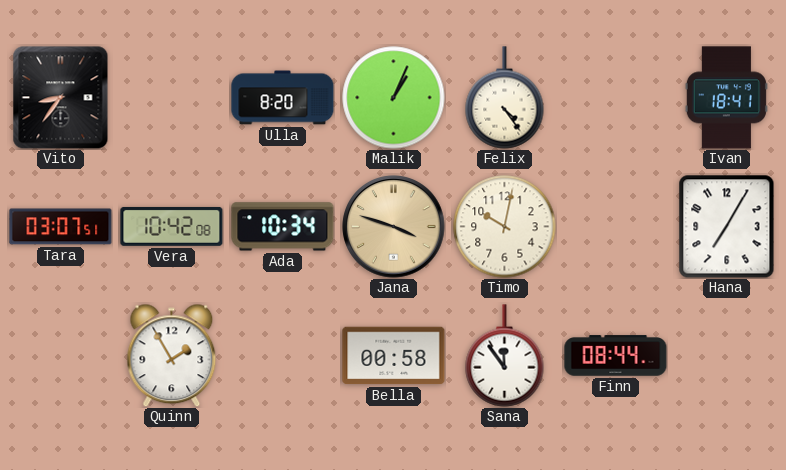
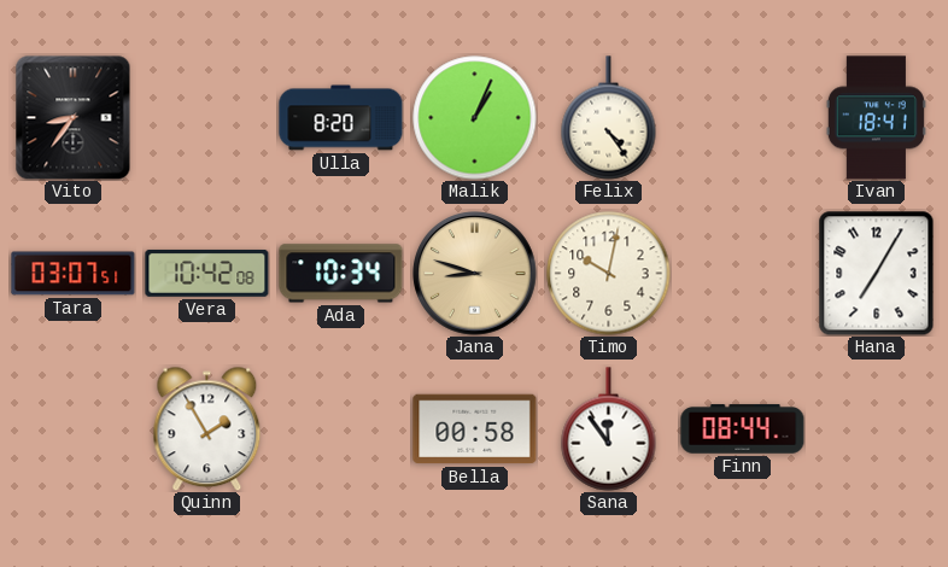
Jana: 3:48 -> 8:48
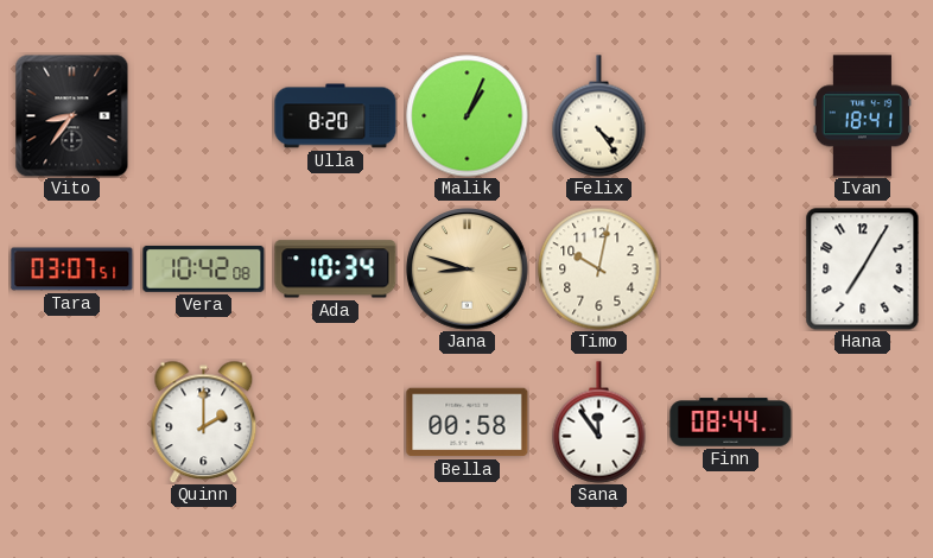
Quinn: 1:55 -> 2:00
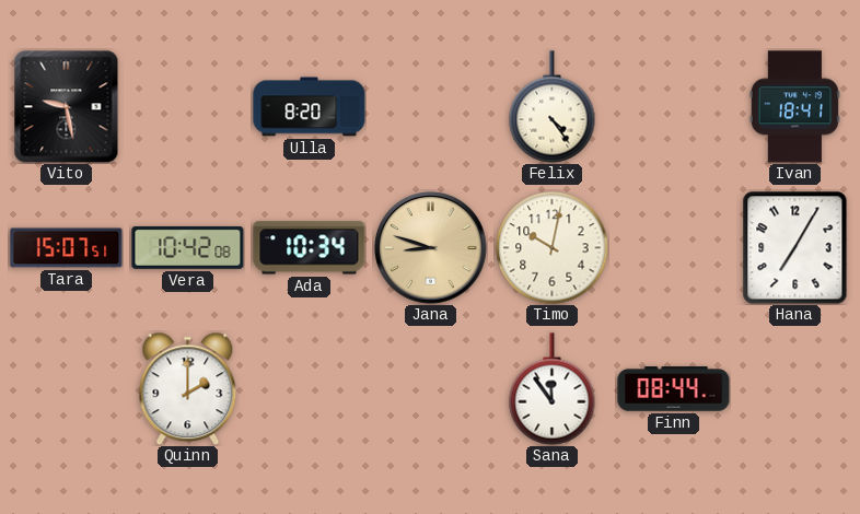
Vito: 8:36 -> 9:28
Malik: 1:04 -> none
Tara: 03:07 -> 15:07
Bella: 00:58 -> none
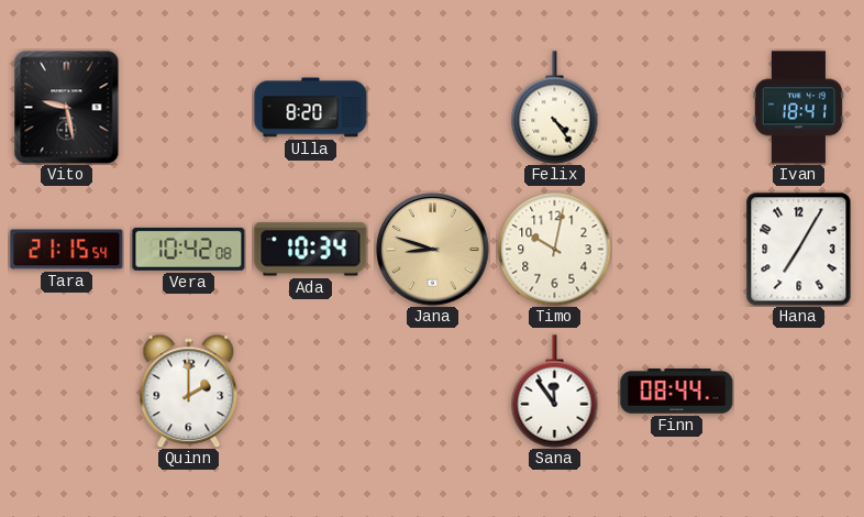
Tara: 15:07 -> 21:15
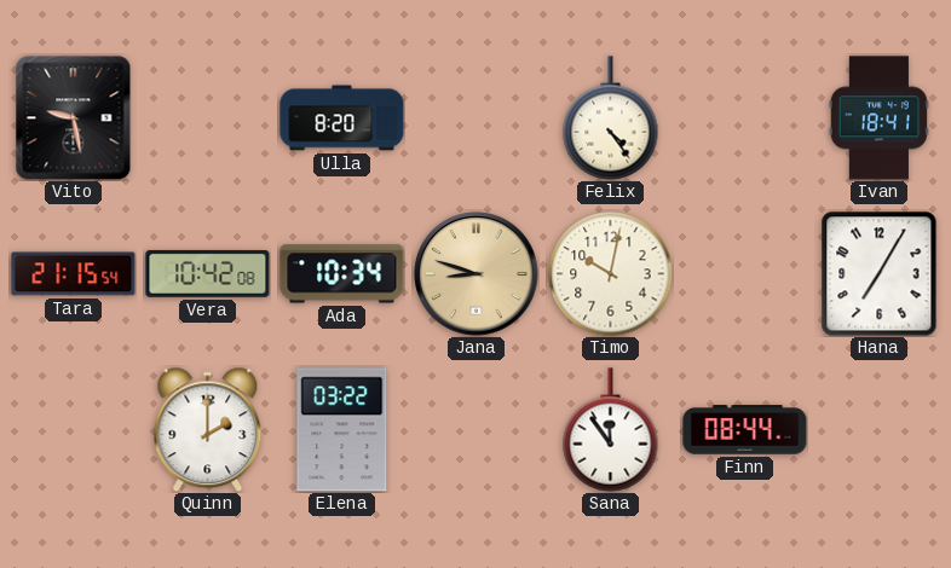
Elena: none -> 03:22
